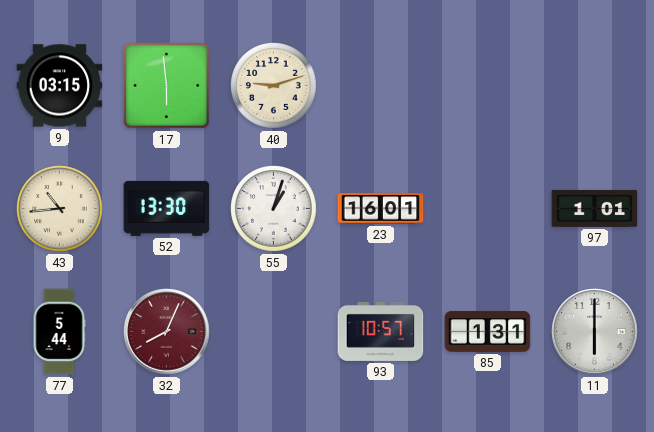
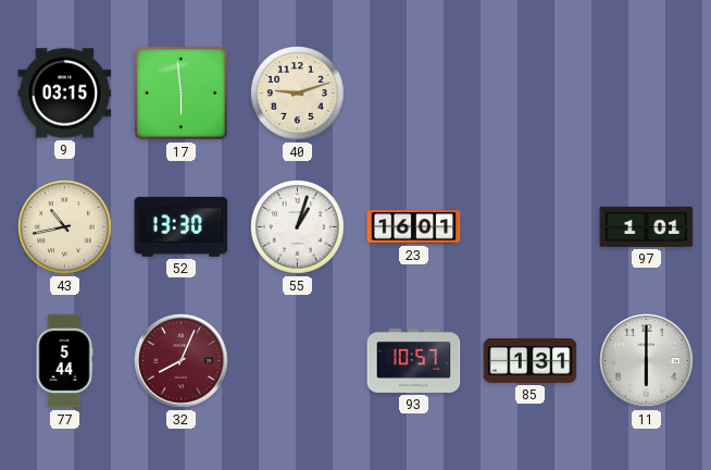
43: 10:44 -> 10:43
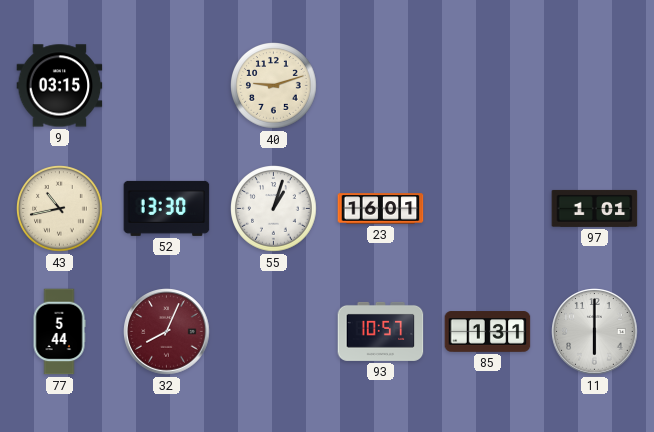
17: 5:59 -> none
